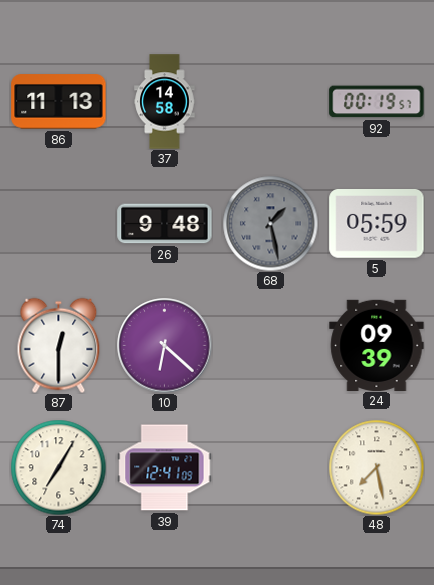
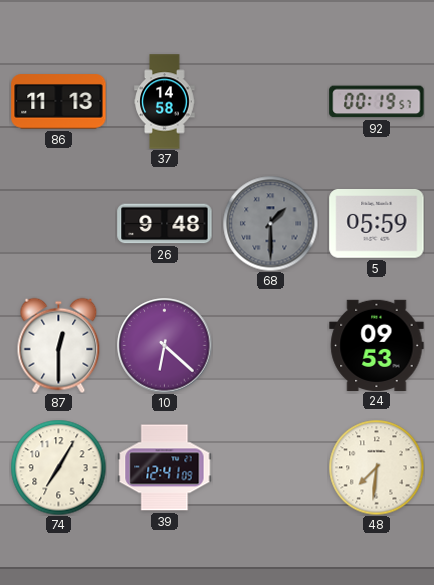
68: 1:28 -> 1:30
24: 09:39 -> 09:53
48: 7:28 -> 7:31
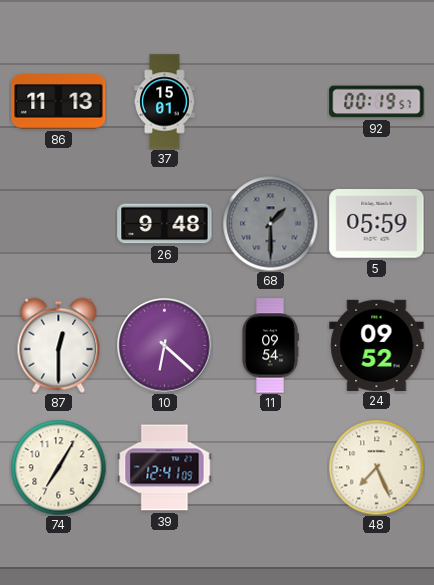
37: 14:58 -> 15:01
11: none -> 09:54
24: 09:53 -> 09:52
48: 7:31 -> 7:26
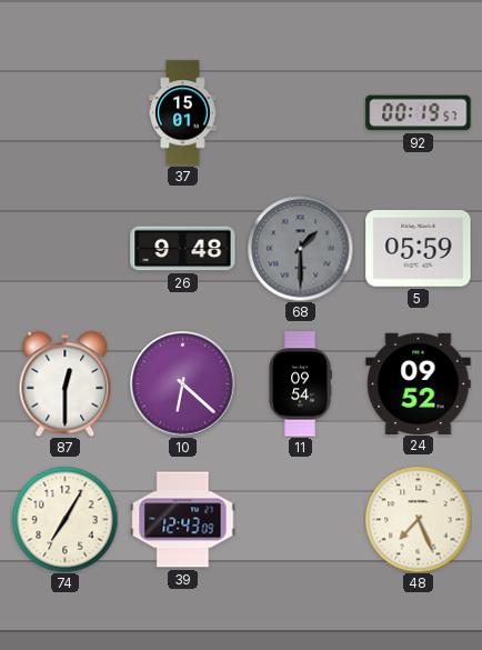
86: 11:13 -> none
39: 12:41 -> 12:43
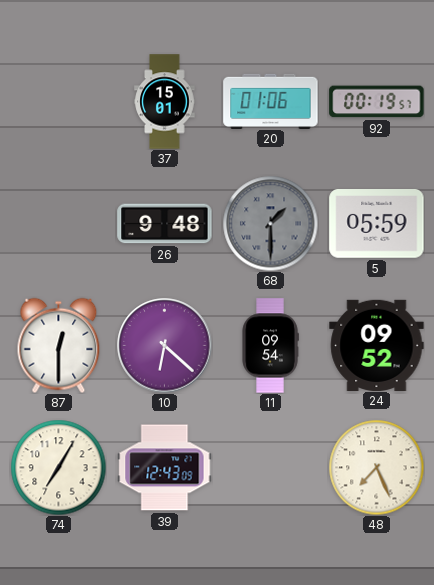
20: none -> 01:06
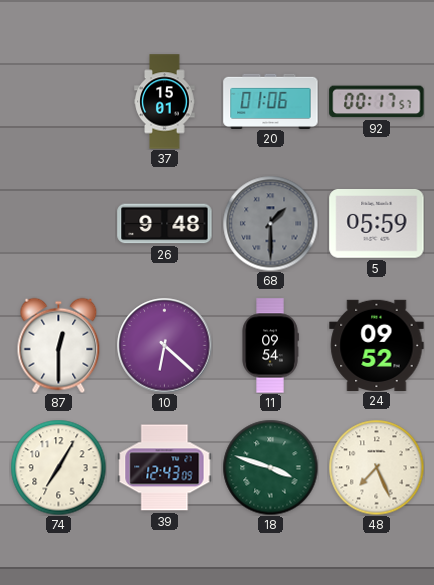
92: 00:19 -> 00:17
18: none -> 3:48
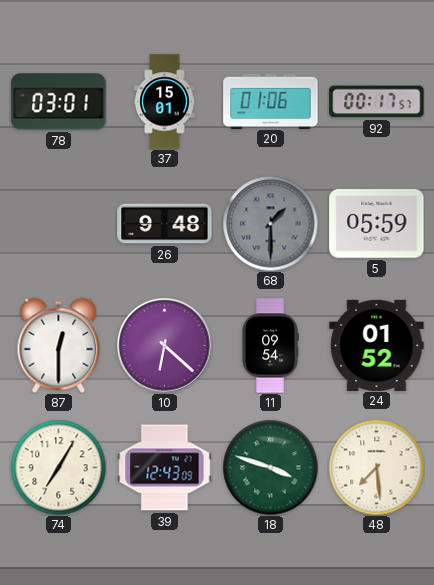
78: none -> 03:01
24: 09:52 -> 01:52
48: 7:26 -> 7:29
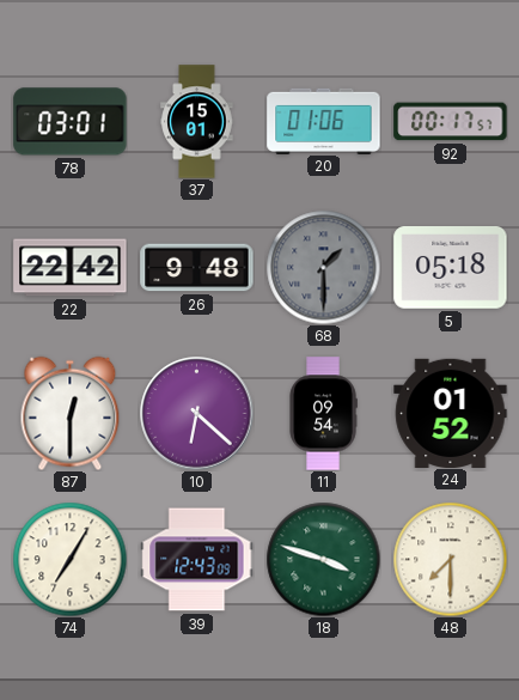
22: none -> 22:42
5: 05:59 -> 05:18
48: 7:29 -> 7:30
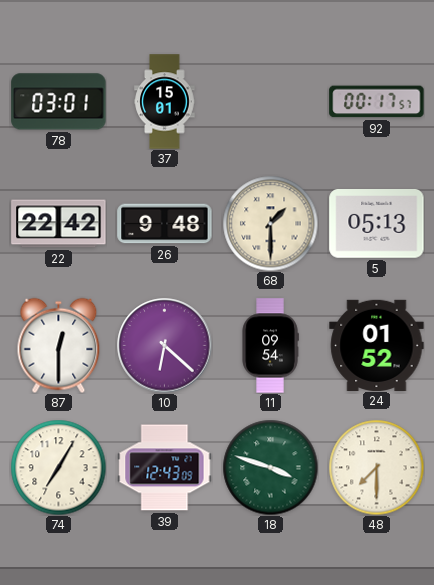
20: 01:06 -> none
68 dial: grey -> cream
5: 05:18 -> 05:13
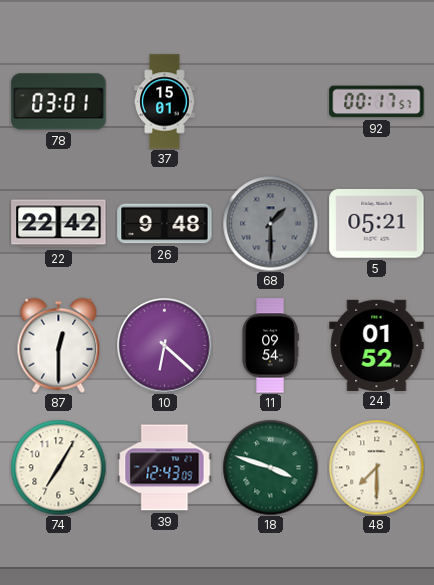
68 dial: cream -> grey
5: 05:13 -> 05:21
